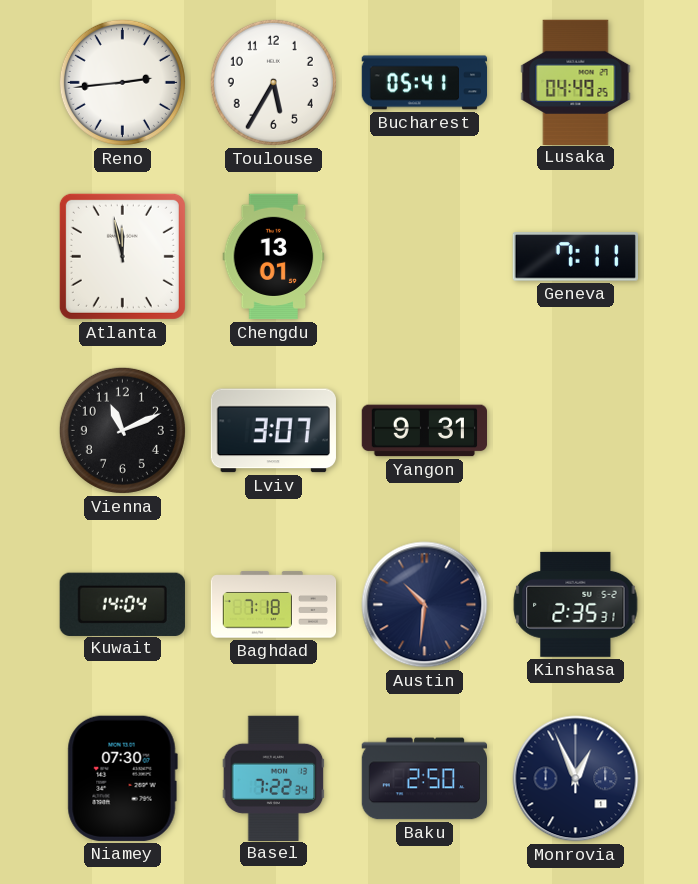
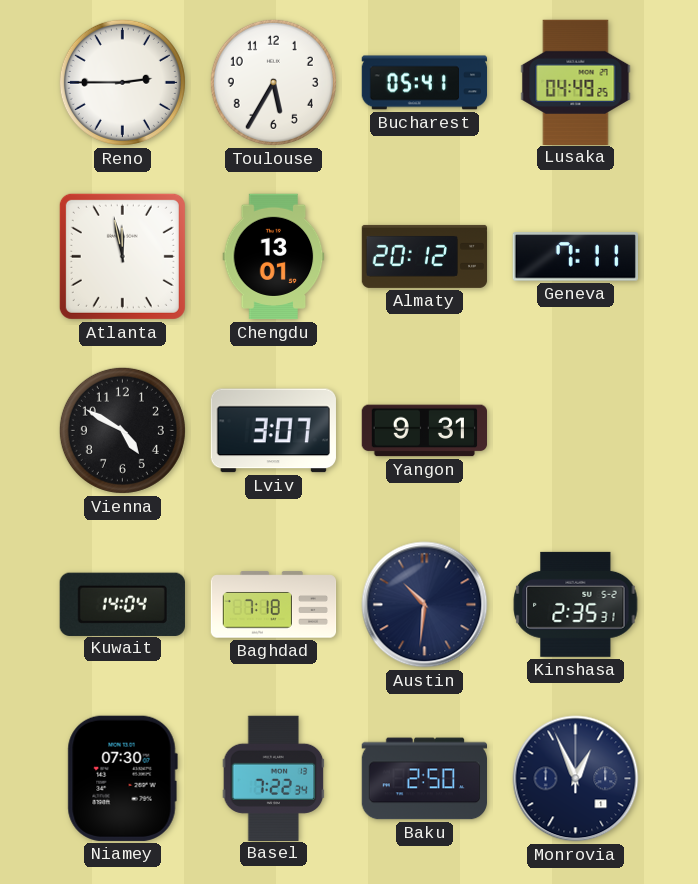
Reno: 2:44 -> 2:45
Almaty: none -> 20:12
Vienna: 11:11 -> 4:50
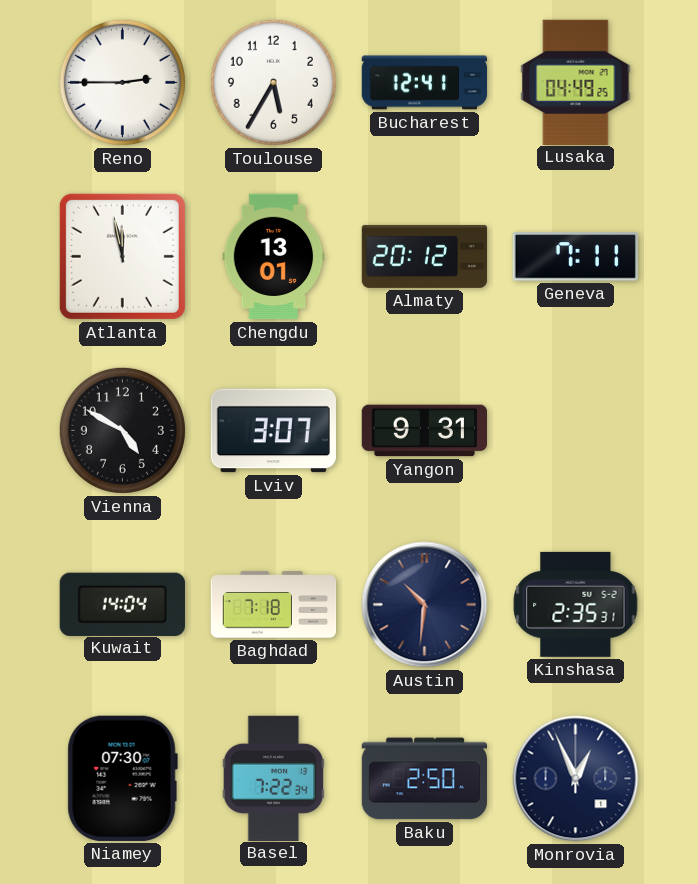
Bucharest: 05:41 -> 12:41
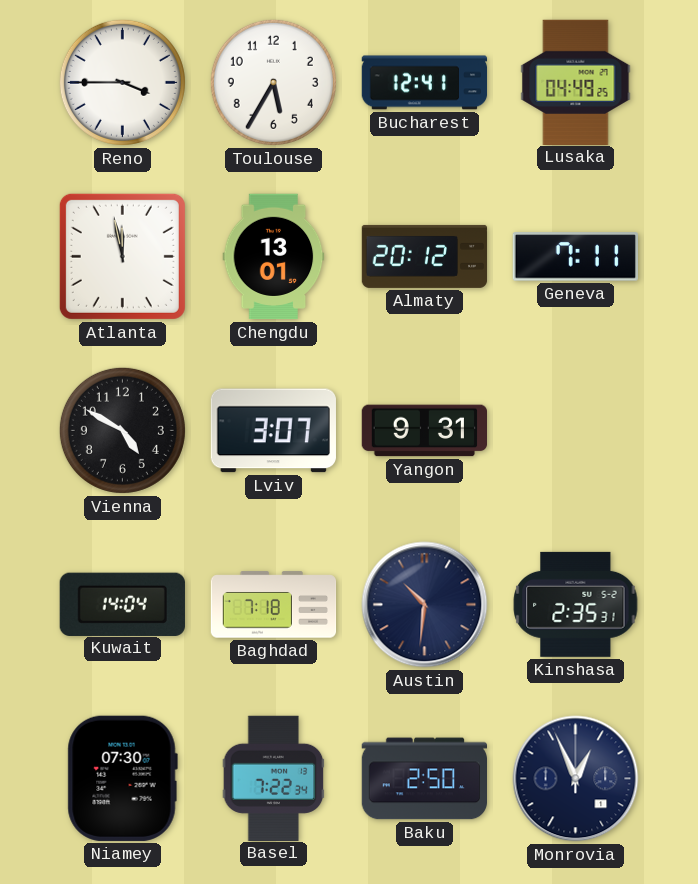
Reno: 2:45 -> 3:45
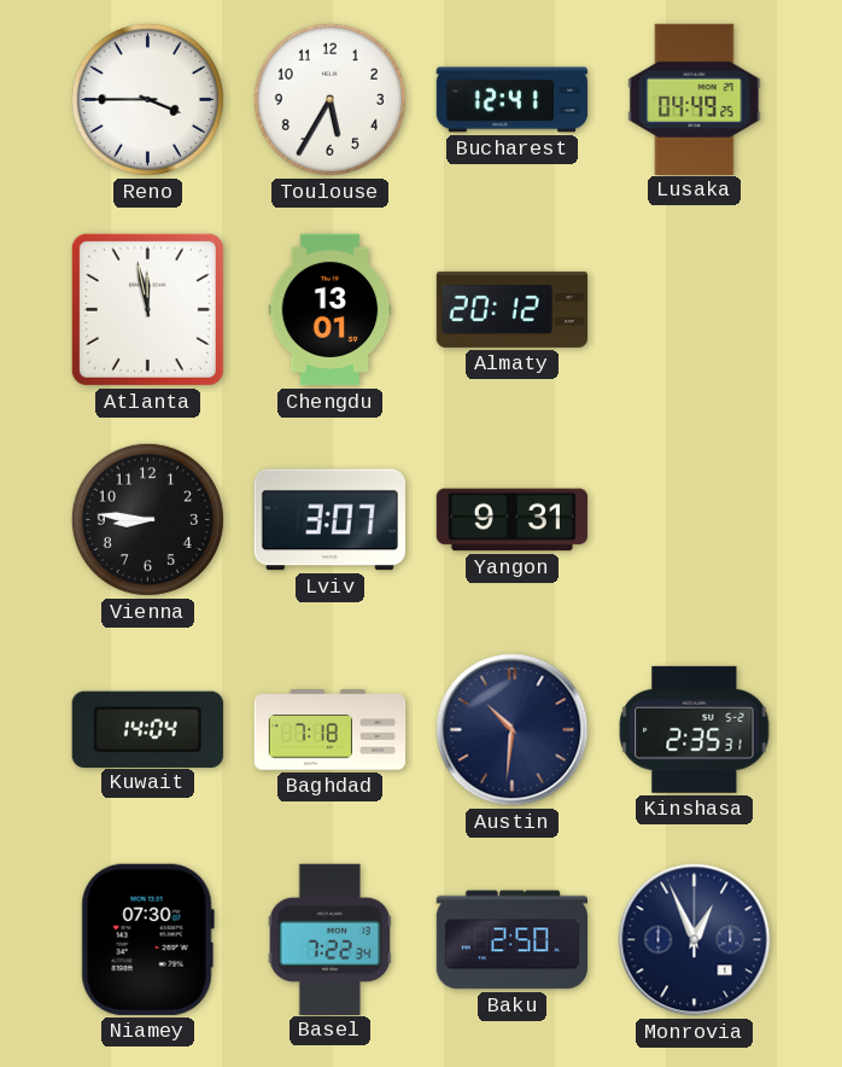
Geneva: 7:11 -> none
Vienna: 4:50 -> 8:46
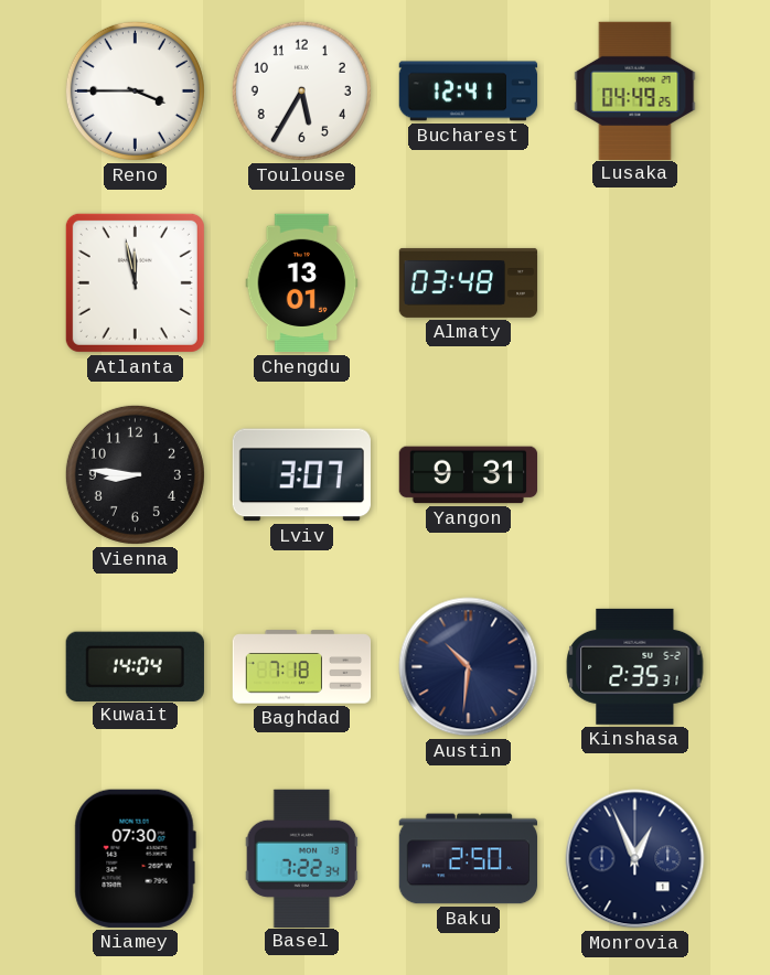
Almaty: 20:12 -> 03:48
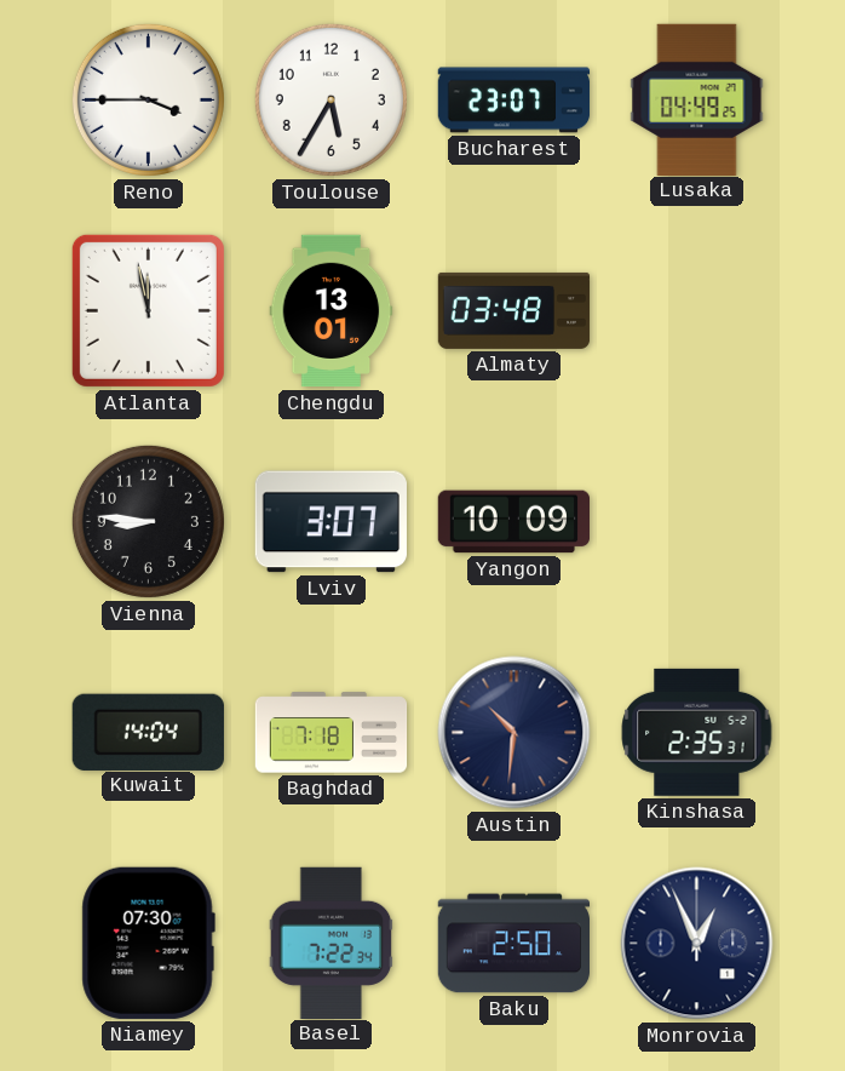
Bucharest: 12:41 -> 23:07
Yangon: 9:31 -> 10:09
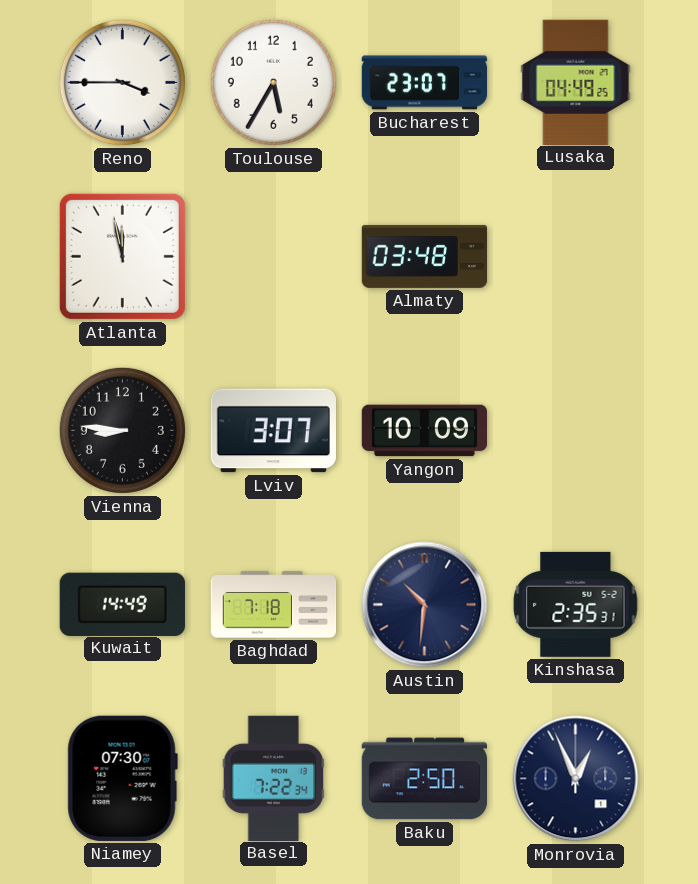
Chengdu: 13:01 -> none
Kuwait: 14:04 -> 14:49
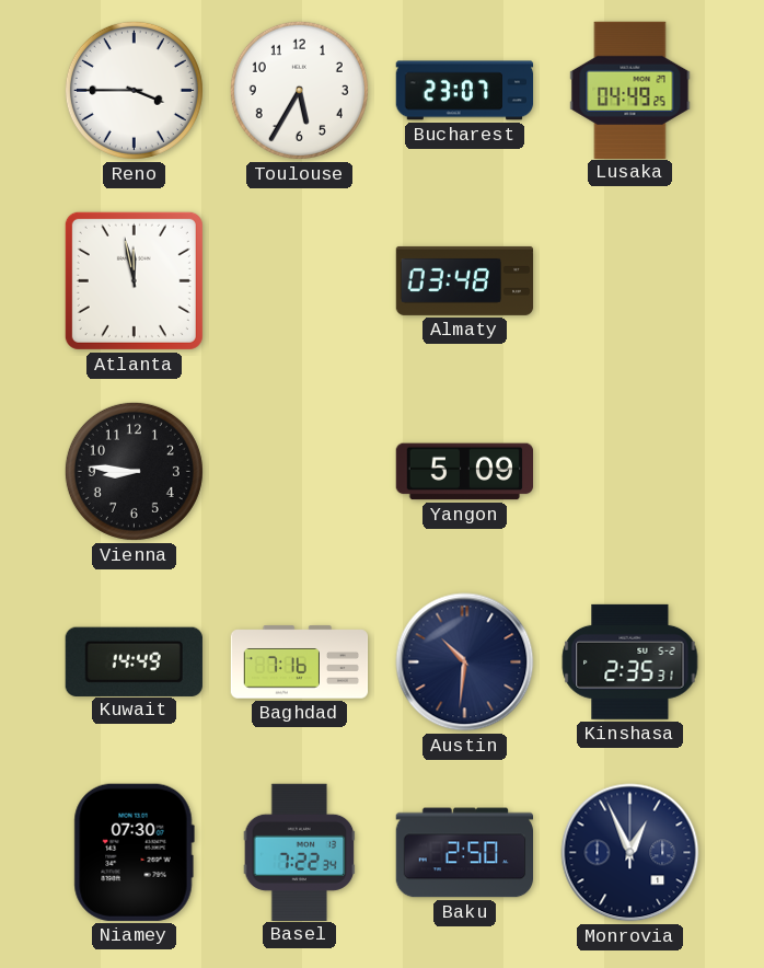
Lviv: 3:07 -> none
Yangon: 10:09 -> 5:09
Baghdad: 7:18 -> 7:16
